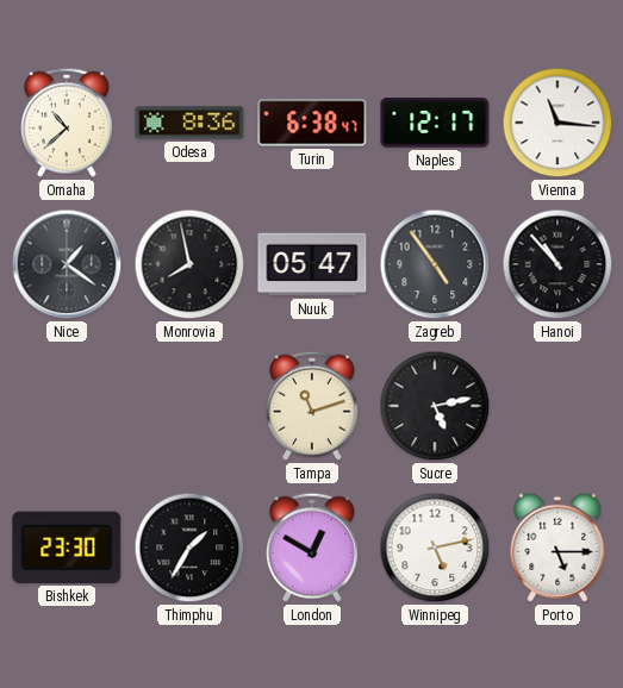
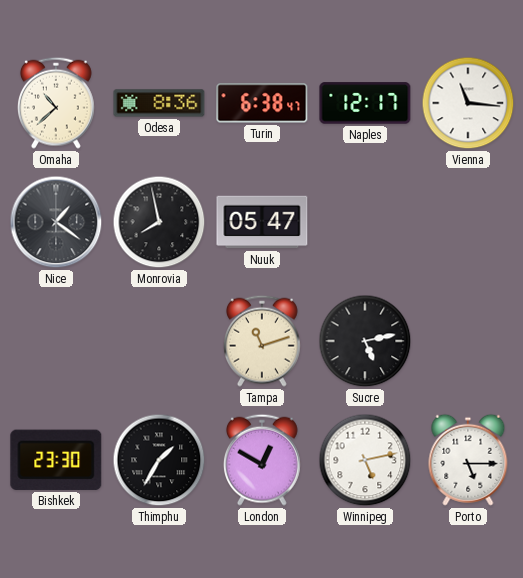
Zagreb: 4:54 -> none
Hanoi: 10:53 -> none
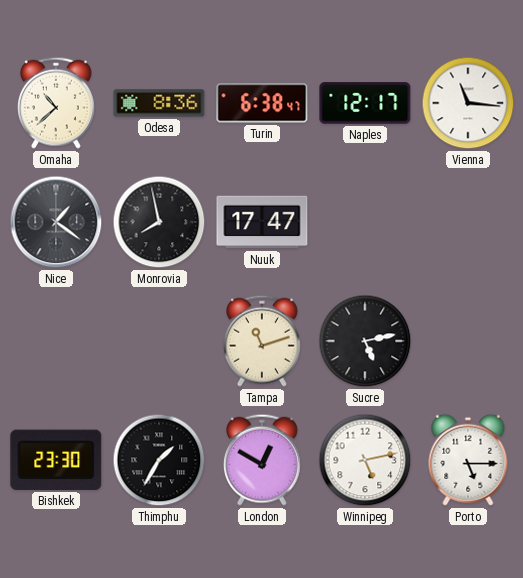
Nuuk: 05:47 -> 17:47
